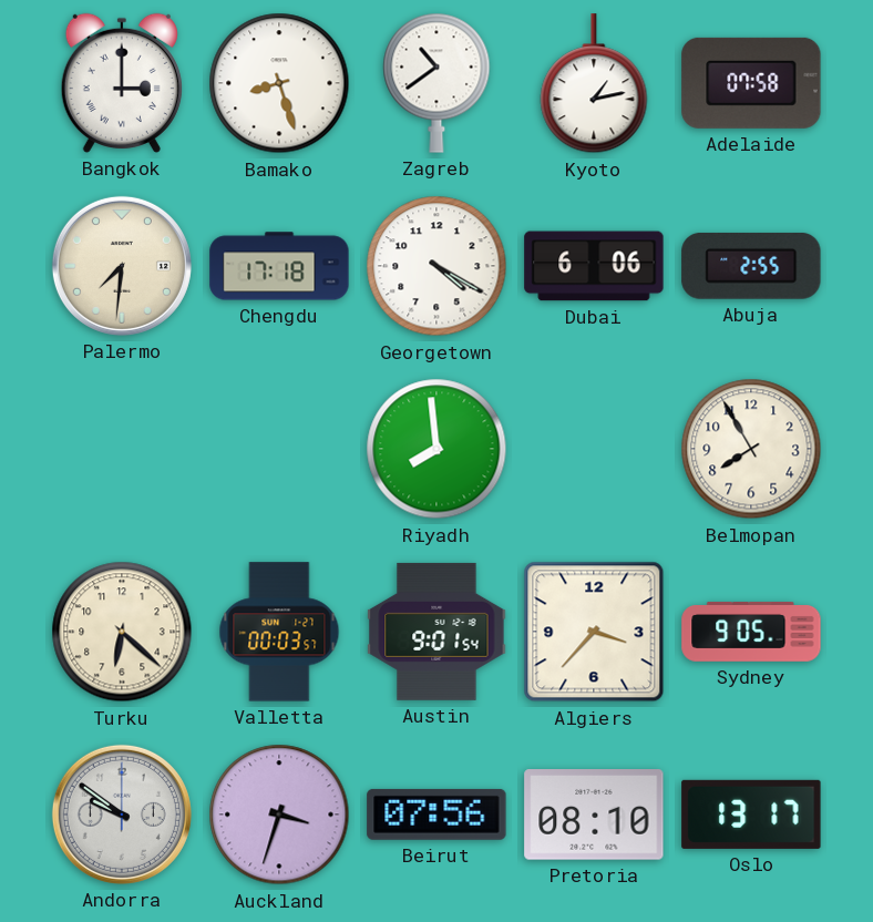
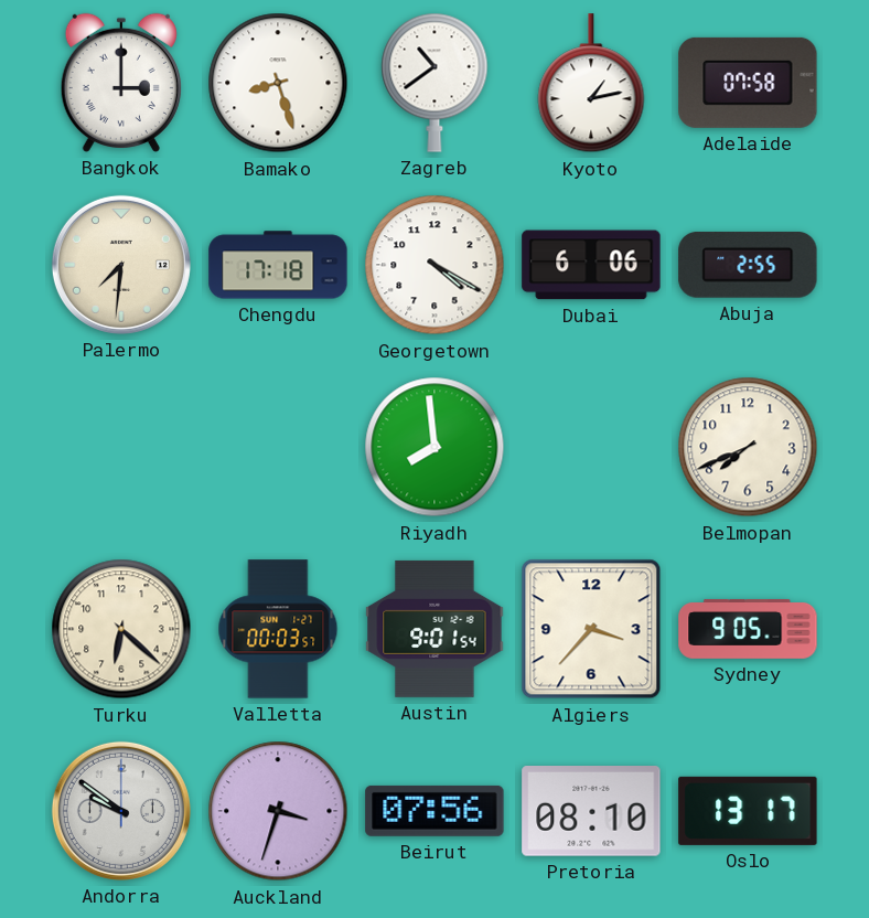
Belmopan: 7:55 -> 7:41
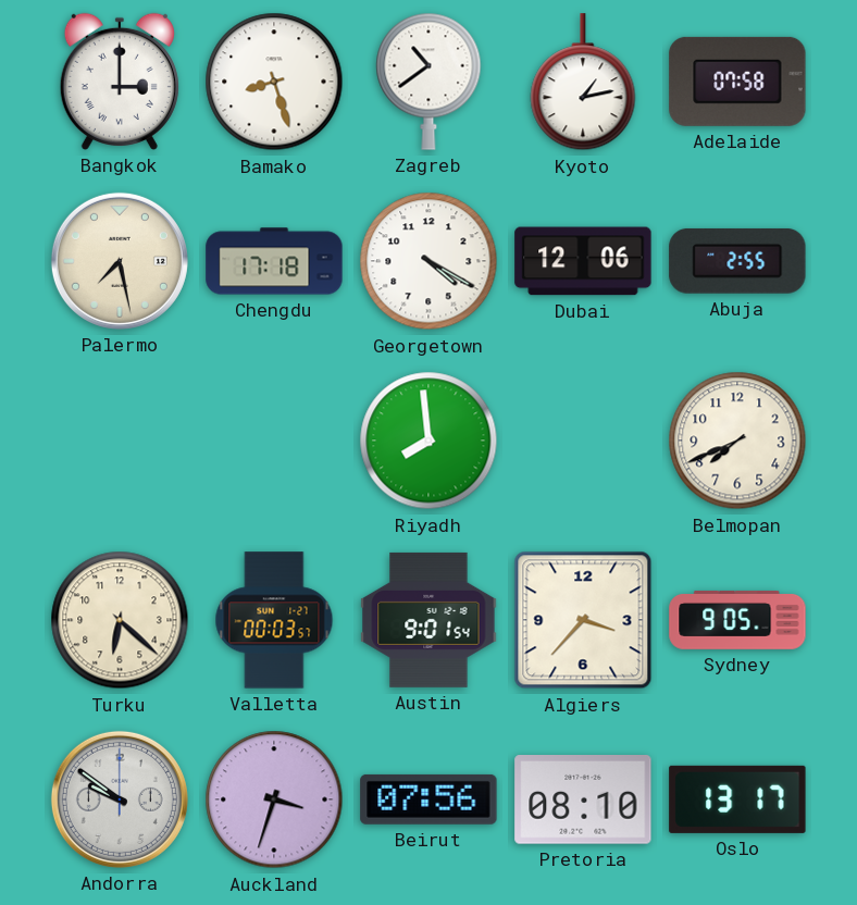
Palermo: 7:31 -> 7:28
Dubai: 6:06 -> 12:06
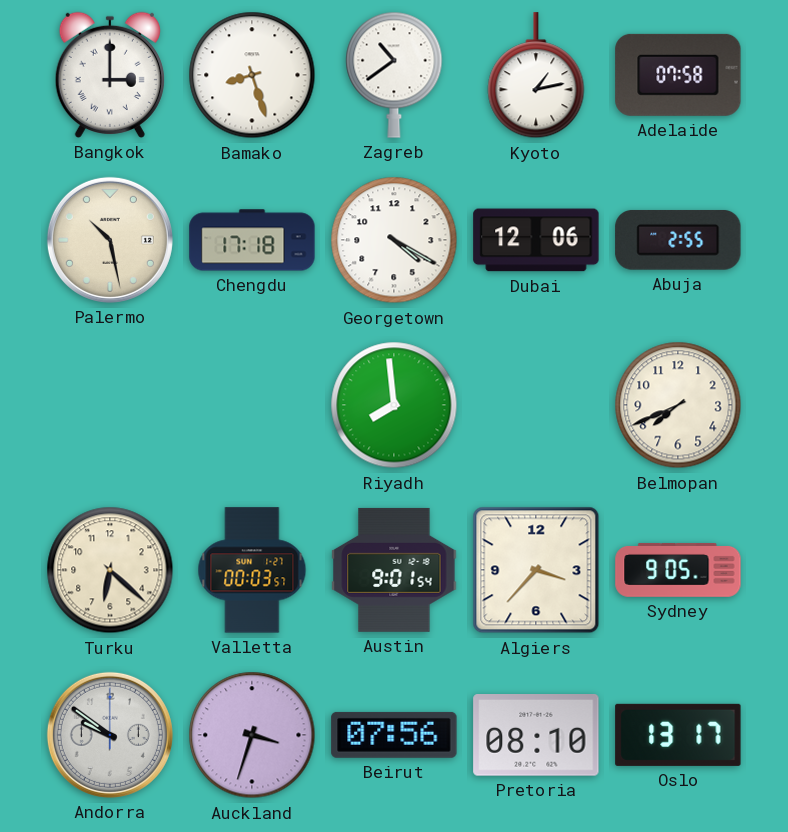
Palermo: 7:28 -> 10:28
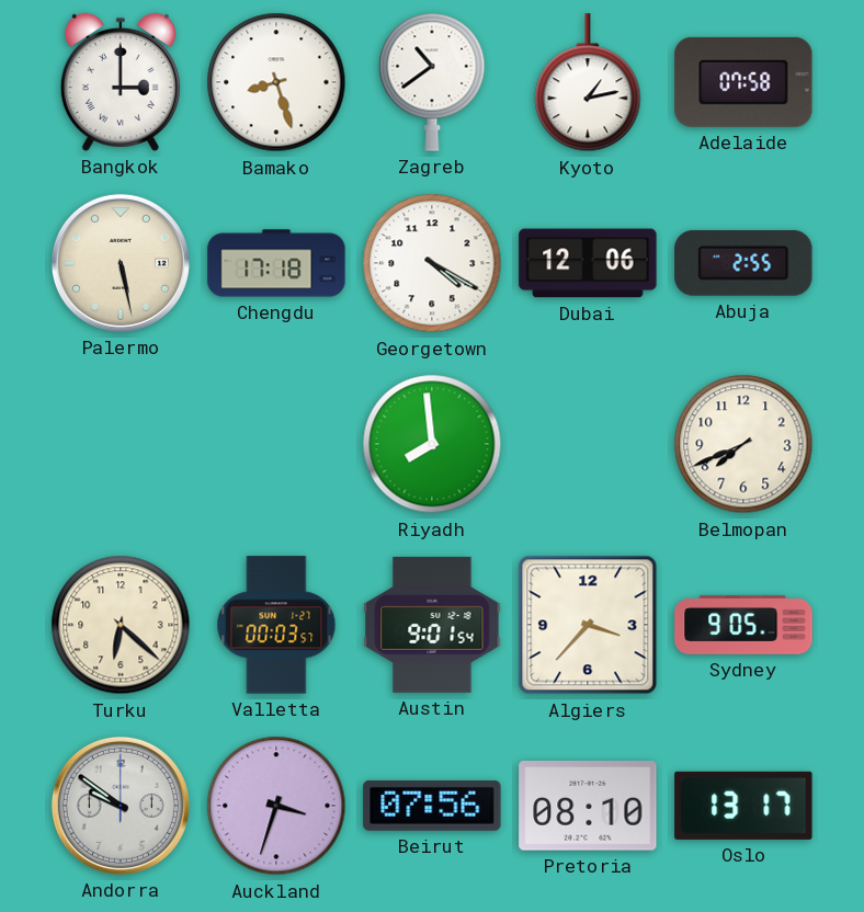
Palermo: 10:28 -> 5:28
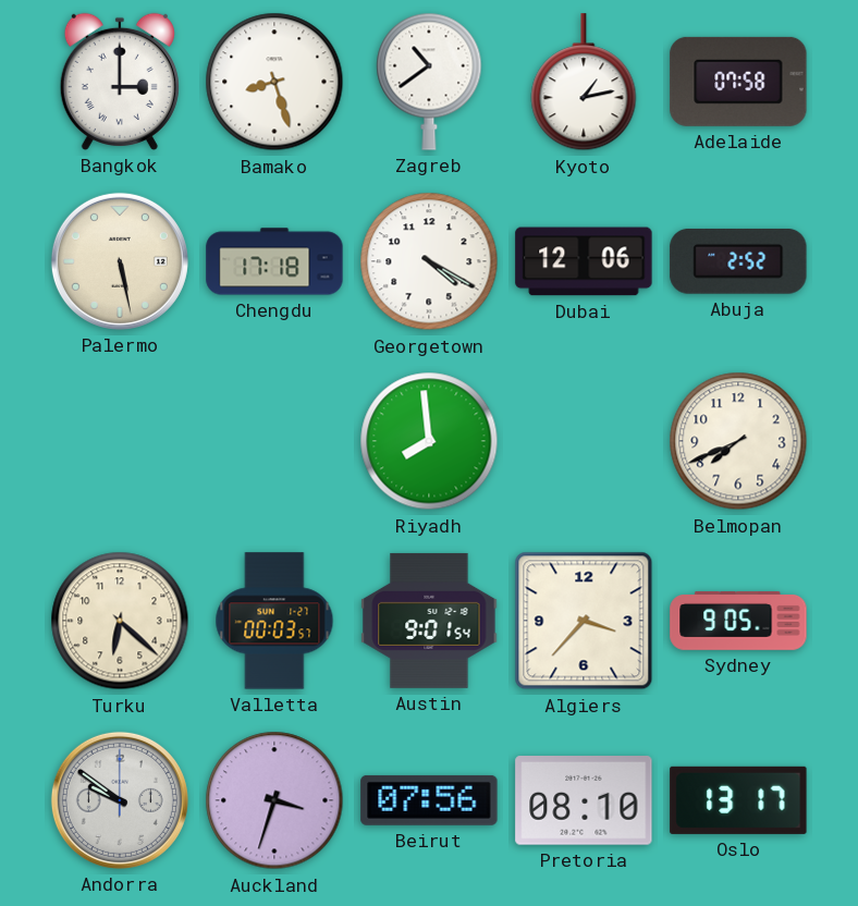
Abuja: 2:55 -> 2:52
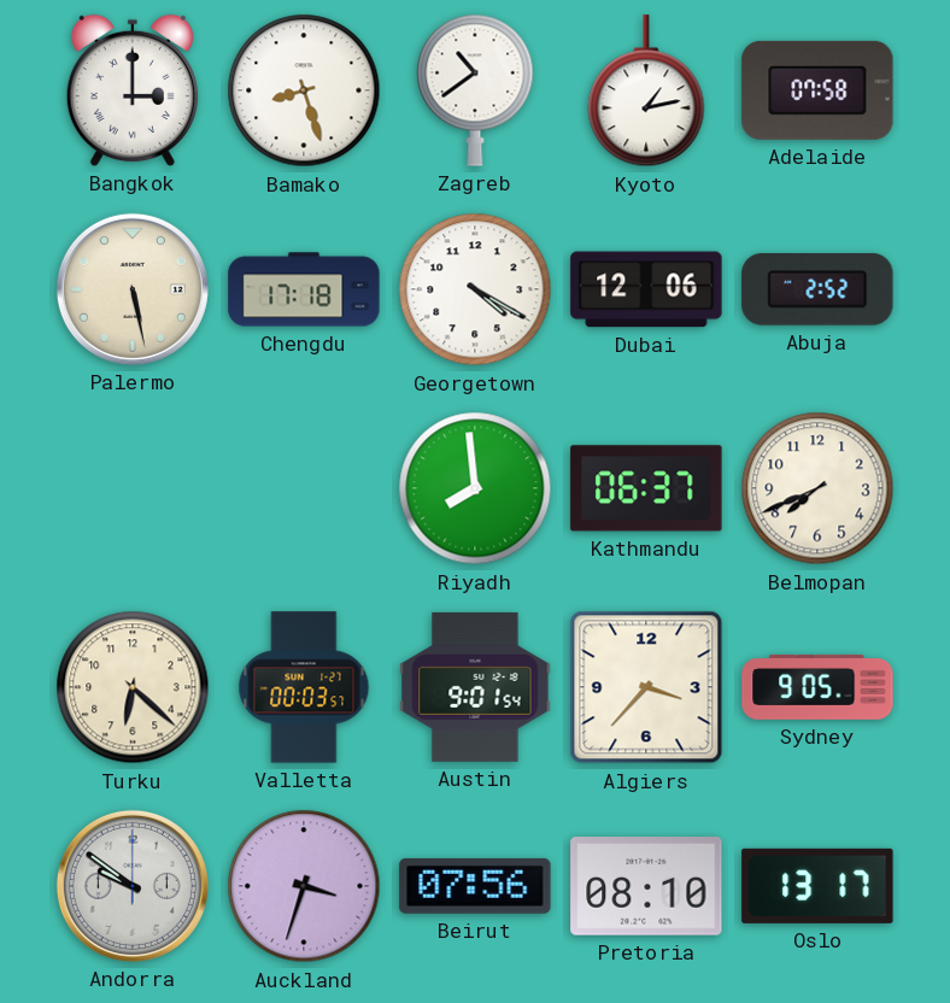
Kathmandu: none -> 06:37
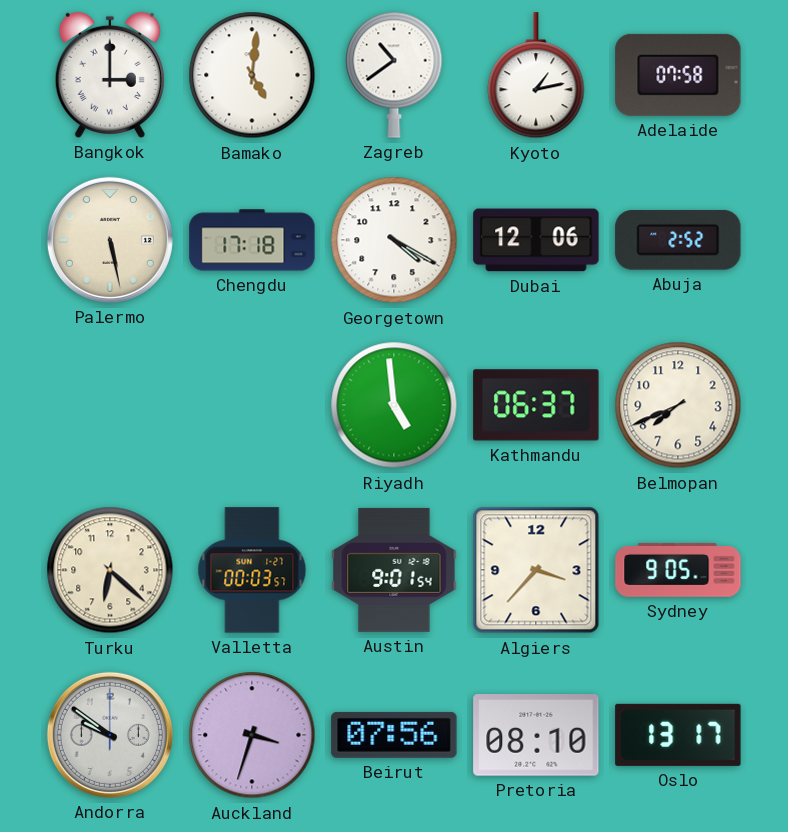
Bamako: 8:27 -> 5:01
Riyadh: 7:59 -> 4:59
